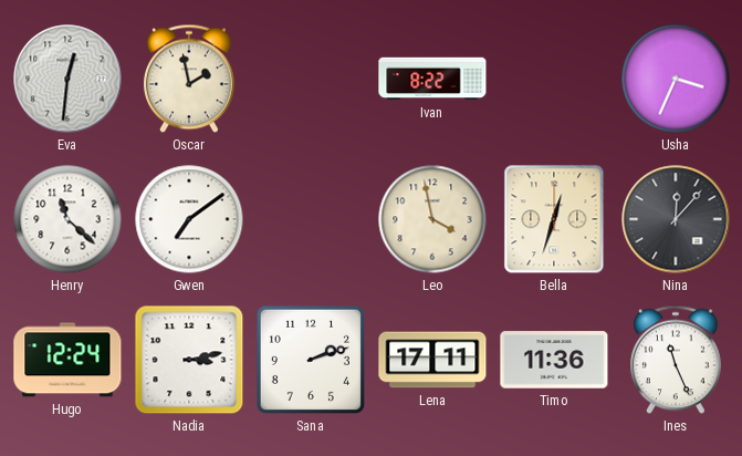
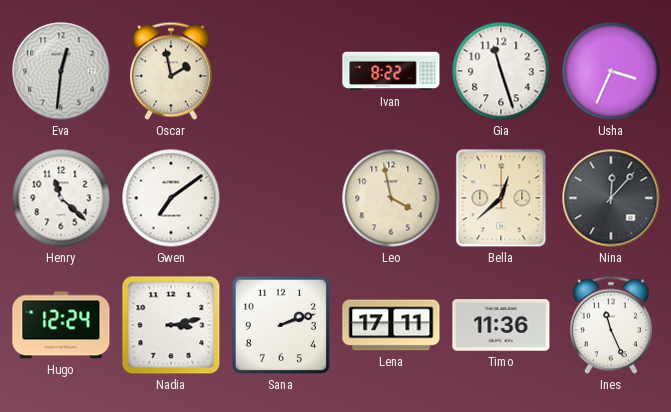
Gia: none -> 11:27
Bella: 12:33 -> 12:38
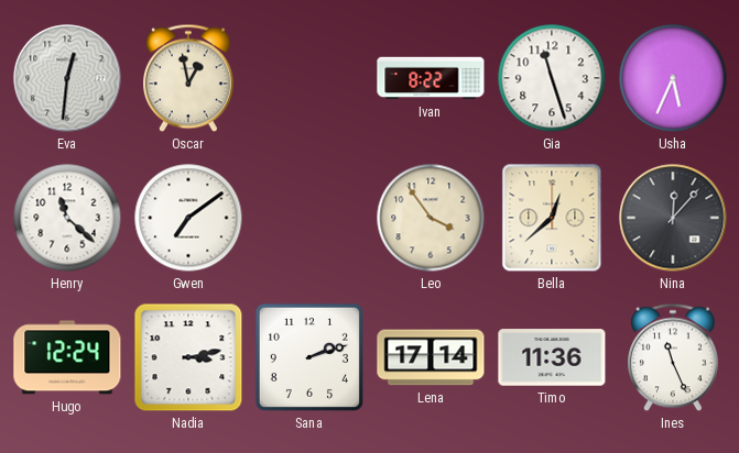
Oscar: 1:58 -> 12:58
Usha: 3:34 -> 5:34
Leo: 3:58 -> 3:54
Lena: 17:11 -> 17:14
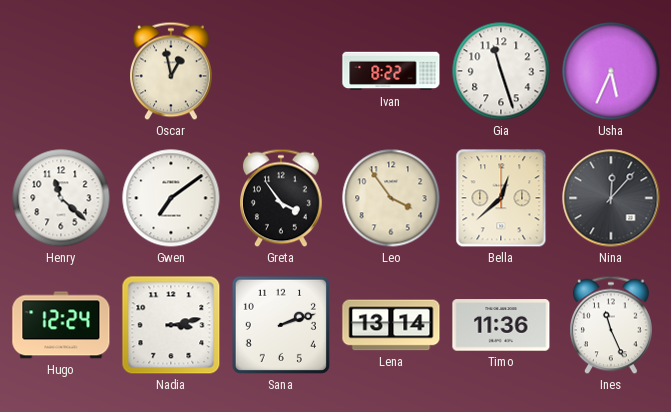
Eva: 12:31 -> none
Greta: none -> 3:54
Lena: 17:14 -> 13:14
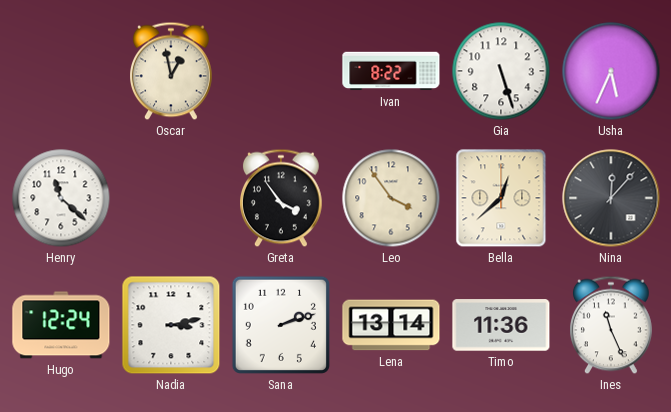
Gia: 11:27 -> 5:27
Gwen: 7:09 -> none
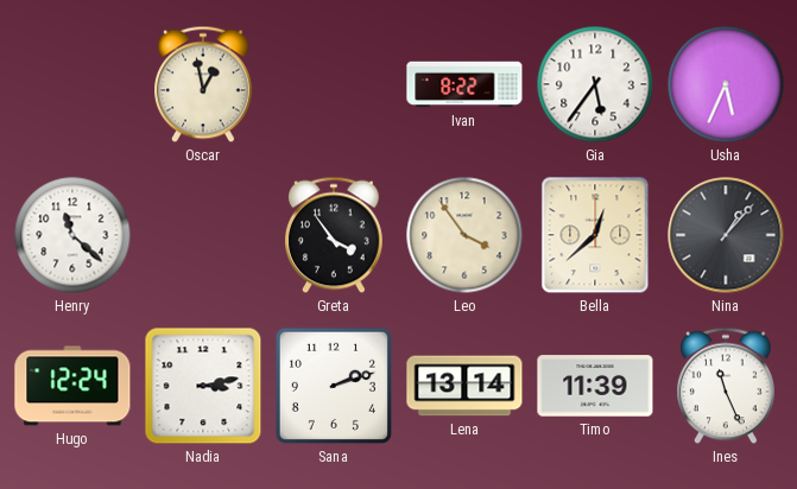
Gia: 5:27 -> 5:36
Nina: 12:07 -> 1:07
Timo: 11:36 -> 11:39
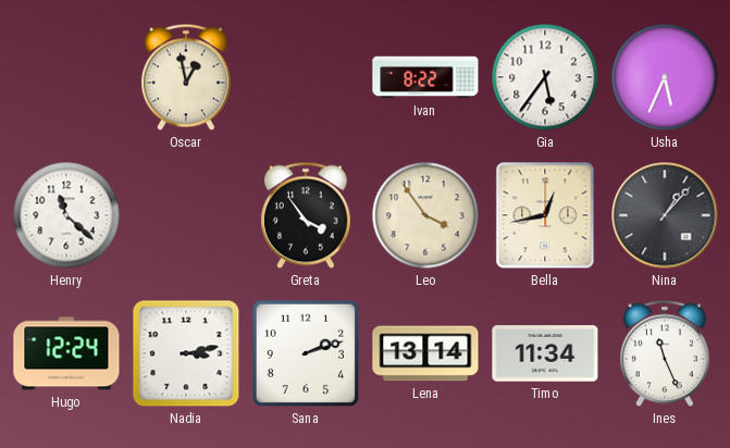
Bella: 12:38 -> 12:43
Timo: 11:39 -> 11:34
